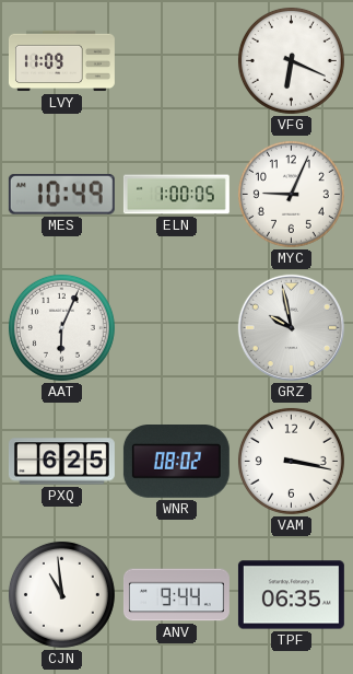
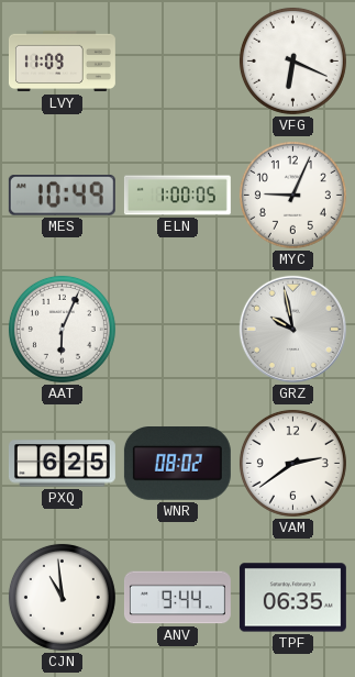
VAM: 3:17 -> 2:39
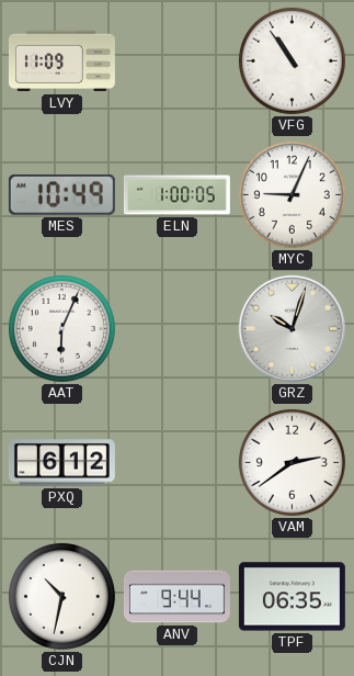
VFG: 6:19 -> 10:54
GRZ: 9:58 -> 10:03
PXQ: 6:25 -> 6:12
WNR: 08:02 -> none
CJN: 10:59 -> 10:32
